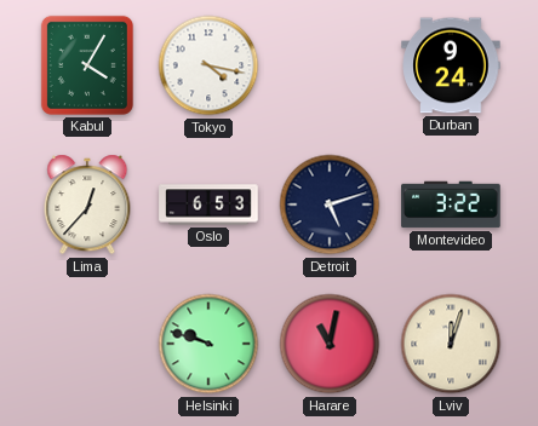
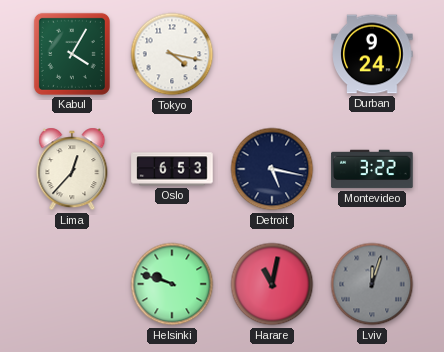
Detroit: 5:12 -> 5:17
Lviv dial: cream -> grey
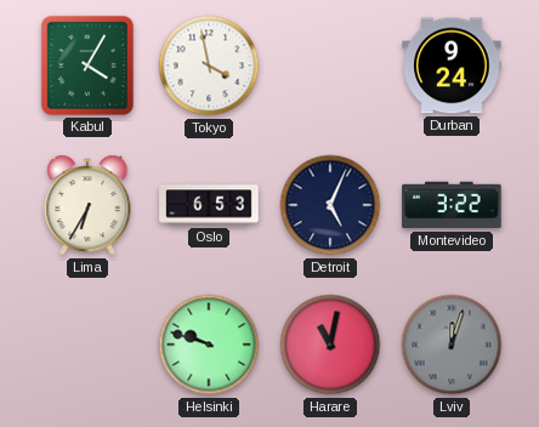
Tokyo: 4:17 -> 3:58
Lima: 12:37 -> 6:35
Detroit: 5:17 -> 5:04
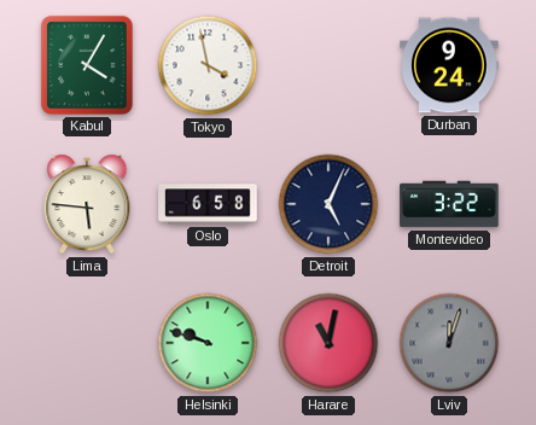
Lima: 6:35 -> 5:46
Oslo: 6:53 -> 6:58
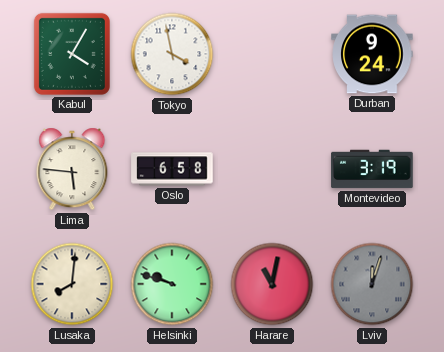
Detroit: 5:04 -> none
Montevideo: 3:22 -> 3:19
Lusaka: none -> 8:01
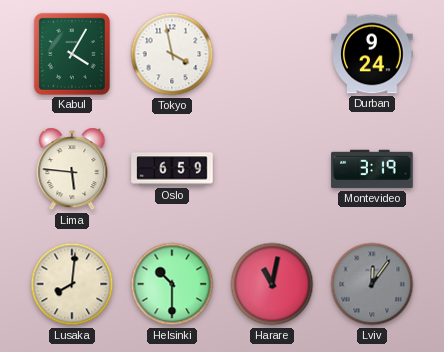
Oslo: 6:58 -> 6:59
Helsinki: 9:48 -> 10:30
Lviv: 12:03 -> 12:06
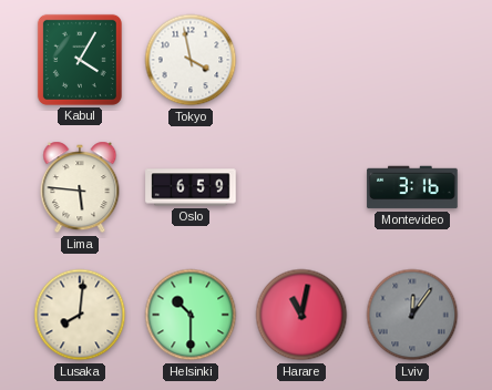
Durban: 9:24 -> none
Montevideo: 3:19 -> 3:16
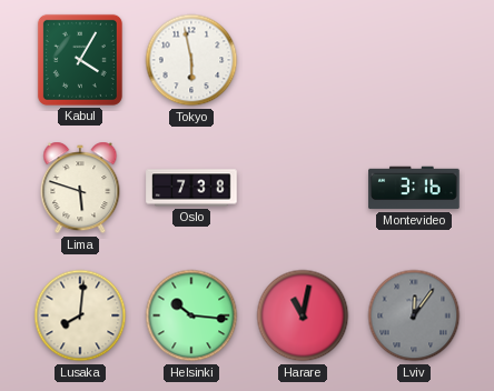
Tokyo: 3:58 -> 5:58
Lima: 5:46 -> 5:48
Oslo: 6:59 -> 7:38
Helsinki: 10:30 -> 10:16
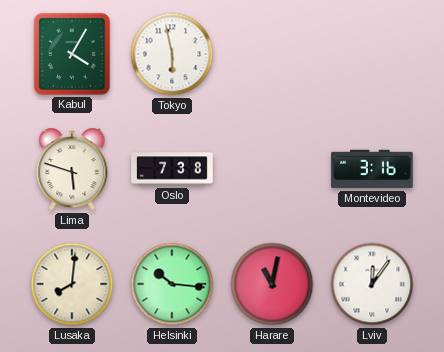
Lviv dial: grey -> white
